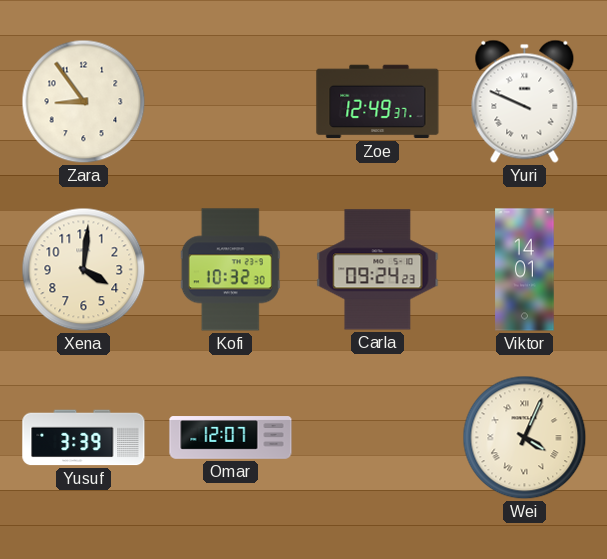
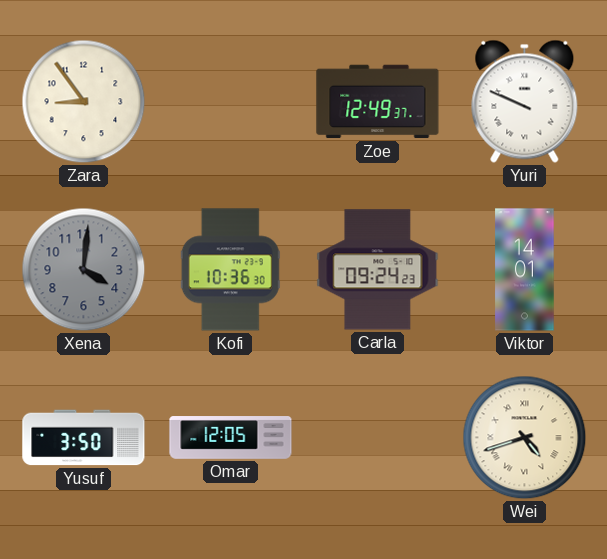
Xena dial: cream -> grey
Kofi: 10:32 -> 10:36
Yusuf: 3:39 -> 3:50
Omar: 12:07 -> 12:05
Wei: 4:04 -> 4:42
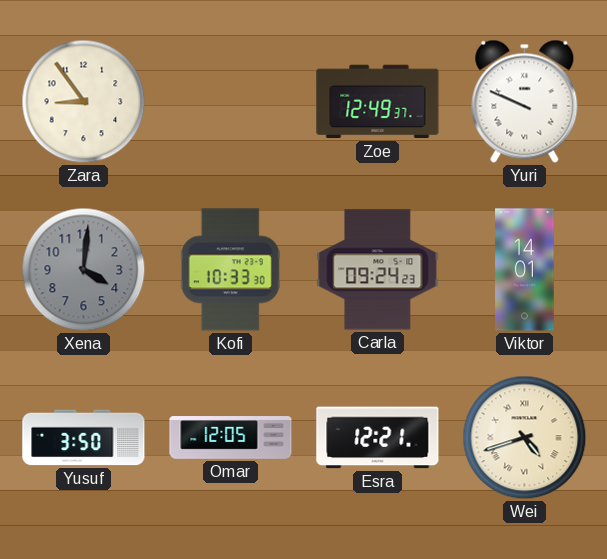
Kofi: 10:36 -> 10:33
Esra: none -> 12:21
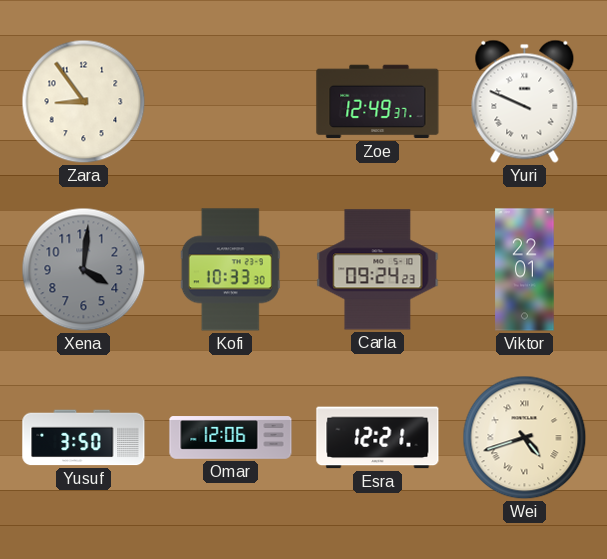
Viktor: 14:01 -> 22:01
Omar: 12:05 -> 12:06
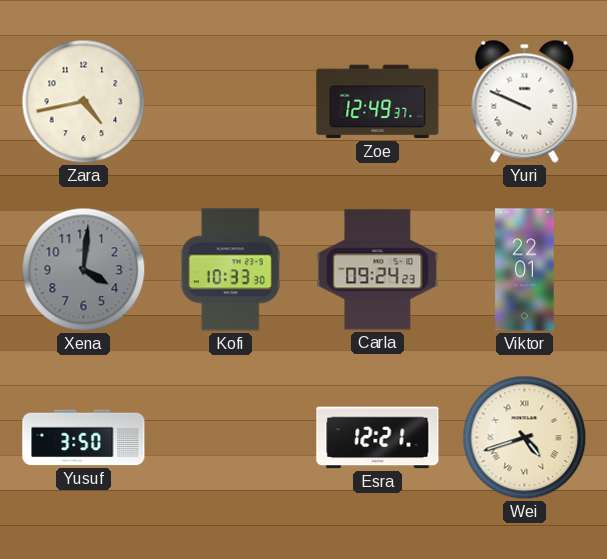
Zara: 8:54 -> 4:43
Omar: 12:06 -> none
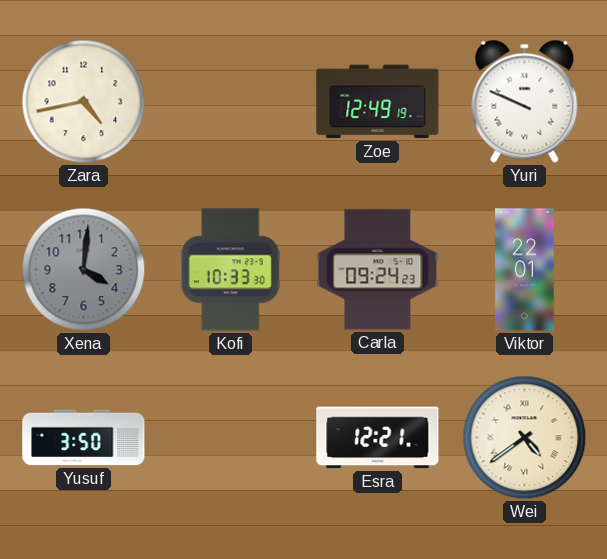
Zoe: 12:49:37 -> 12:49:19
Wei: 4:42 -> 4:39
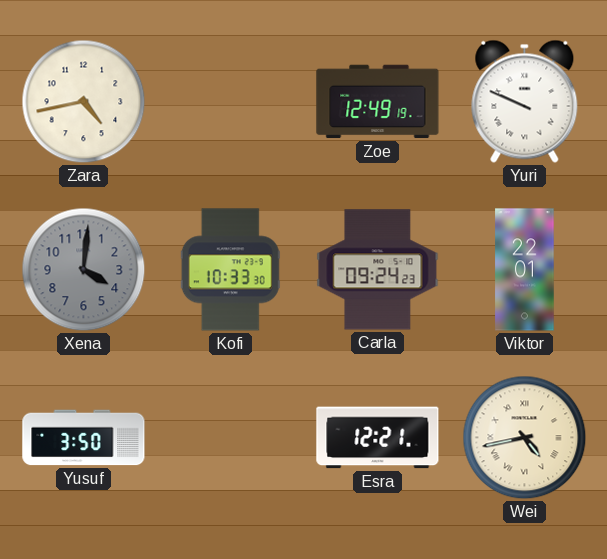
Wei: 4:39 -> 4:43
